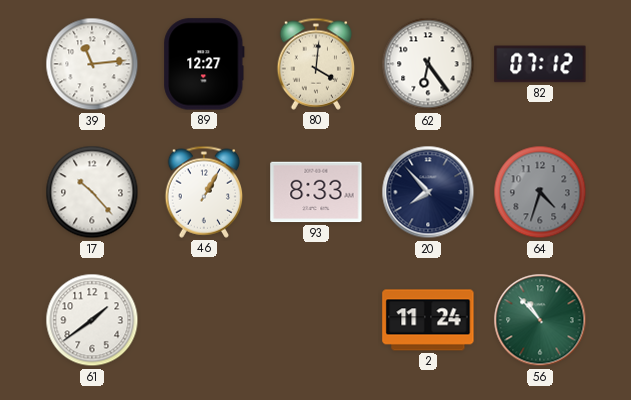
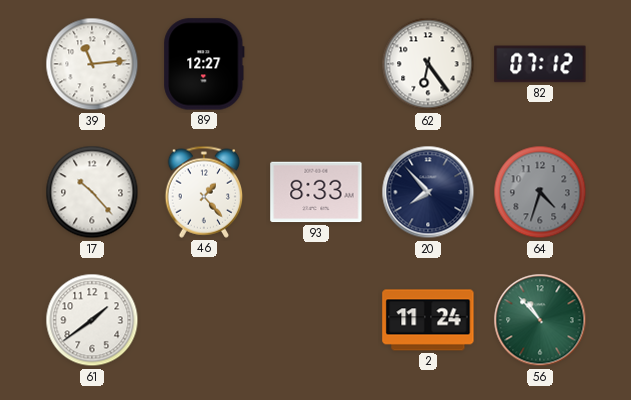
80: 4:01 -> none
46: 1:05 -> 1:23
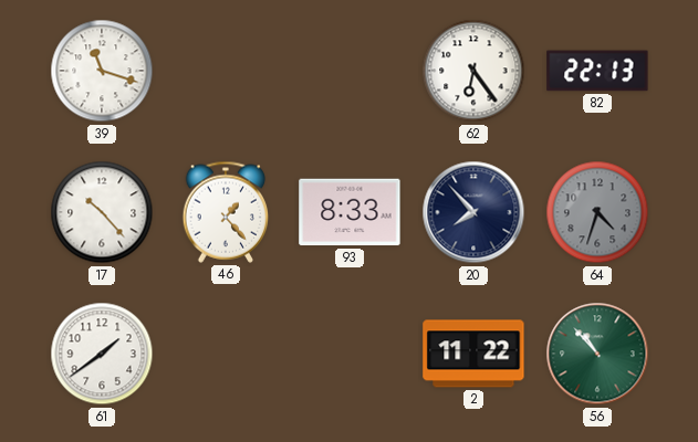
39: 11:14 -> 11:18
89: 12:27 -> none
82: 07:12 -> 22:13
2: 11:24 -> 11:22
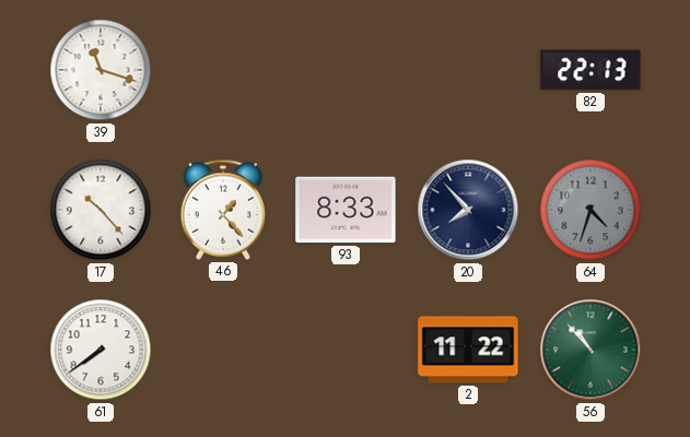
62: 6:24 -> none
61: 1:39 -> 7:39
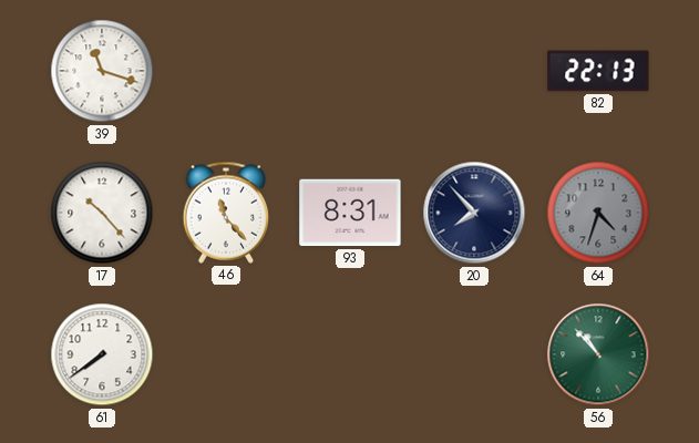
46: 1:23 -> 11:23
93: 8:33 -> 8:31
2: 11:22 -> none
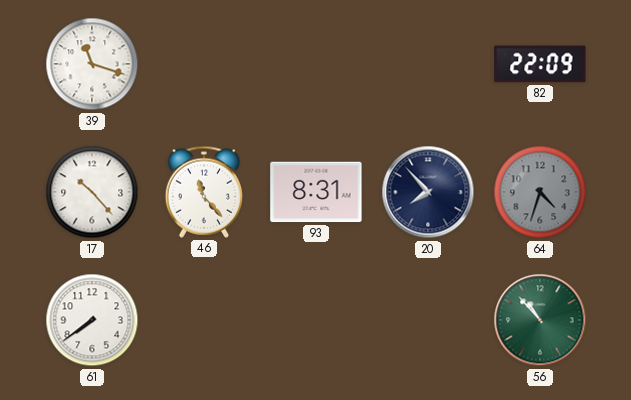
82: 22:13 -> 22:09
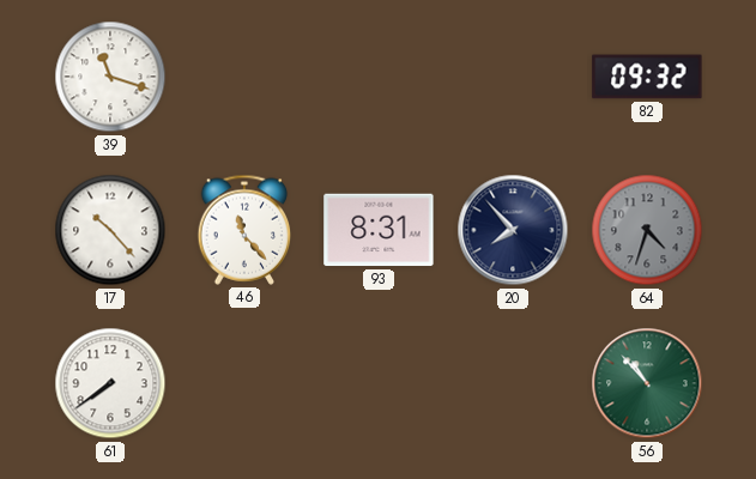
82: 22:09 -> 09:32
